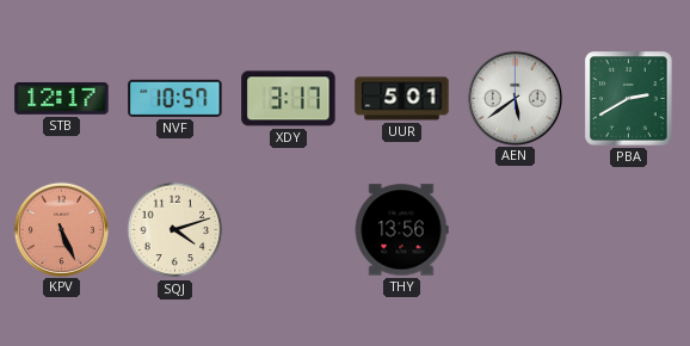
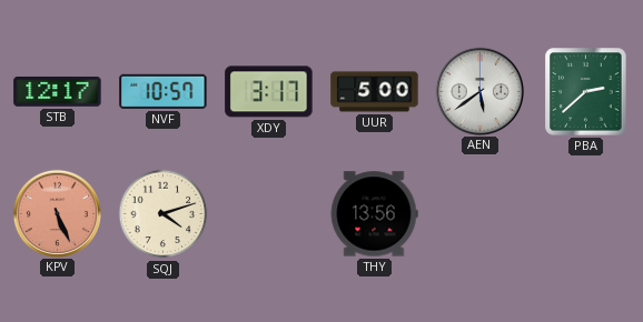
UUR: 5:01 -> 5:00
PBA: 2:40 -> 2:38
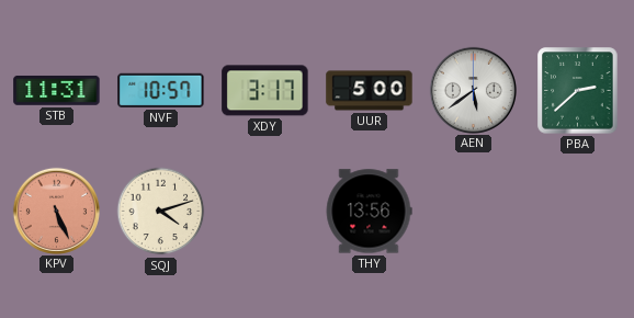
STB: 12:17 -> 11:31
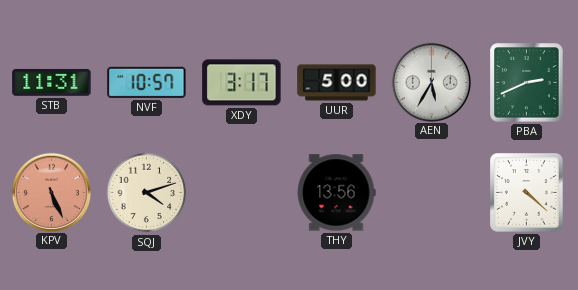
AEN: 5:39 -> 5:35
PBA: 2:38 -> 2:41
JVY: none -> 4:22
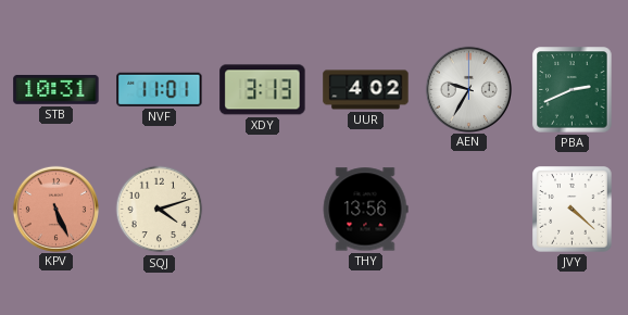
STB: 11:31 -> 10:31
NVF: 10:57 -> 11:01
XDY: 3:17 -> 3:13
UUR: 5:00 -> 4:02
AEN: 5:35 -> 9:35
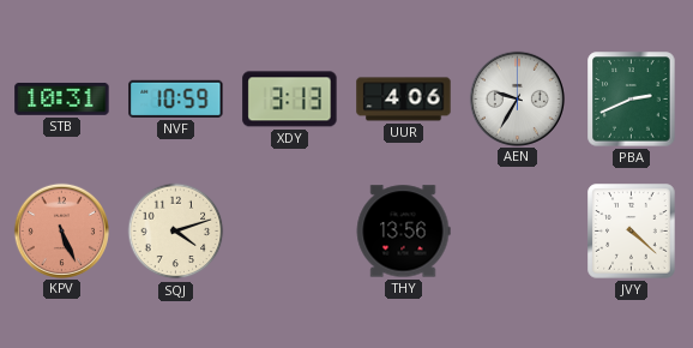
NVF: 11:01 -> 10:59
UUR: 4:02 -> 4:06
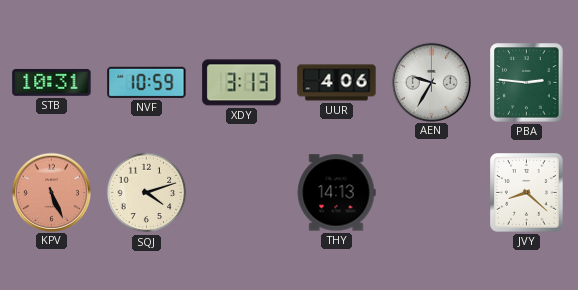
PBA: 2:41 -> 2:46
THY: 13:56 -> 14:13
JVY: 4:22 -> 8:22
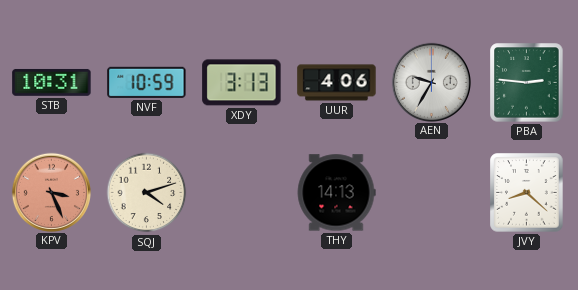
KPV: 5:26 -> 3:26
